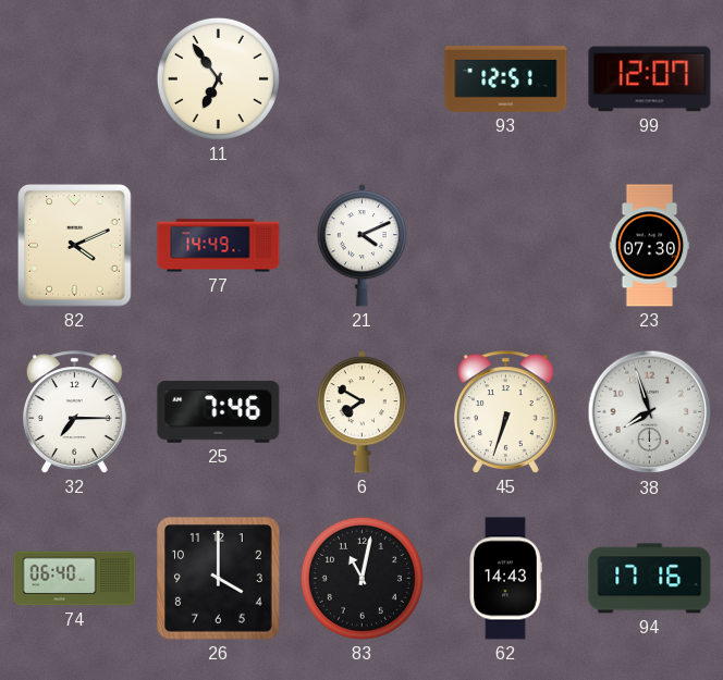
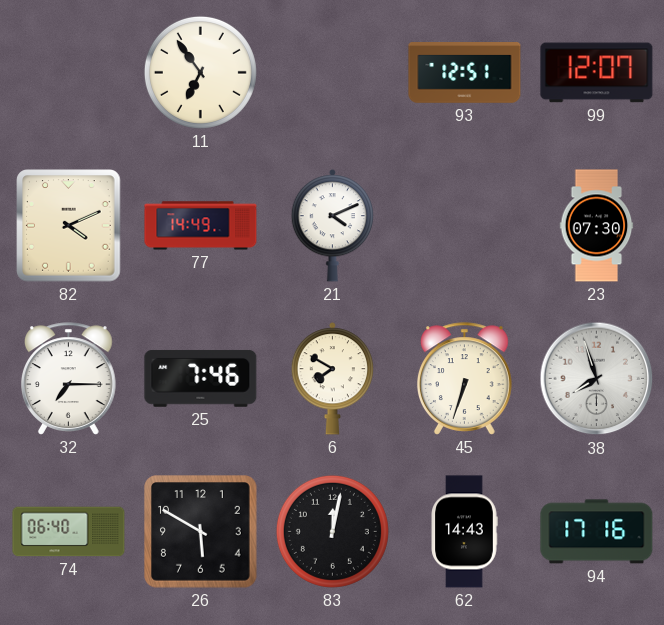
26: 4:00 -> 5:50
83: 11:02 -> 12:02
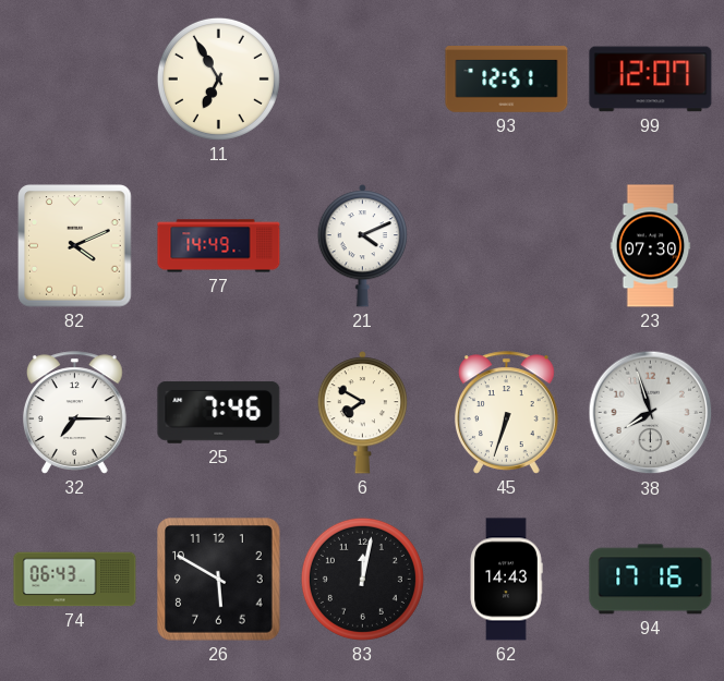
11: 6:54 -> 6:55
74: 06:40 -> 06:43
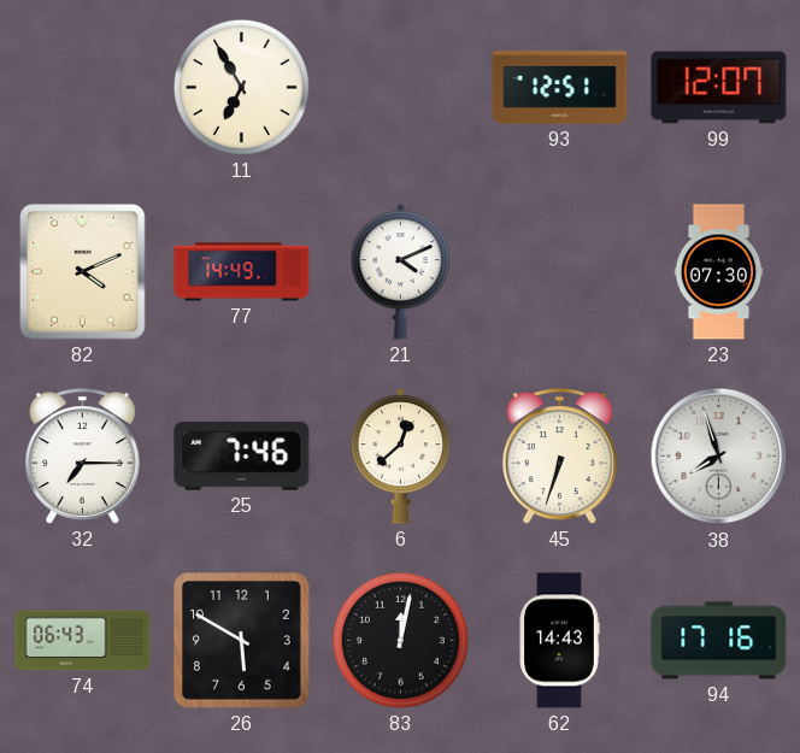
6: 7:50 -> 12:38
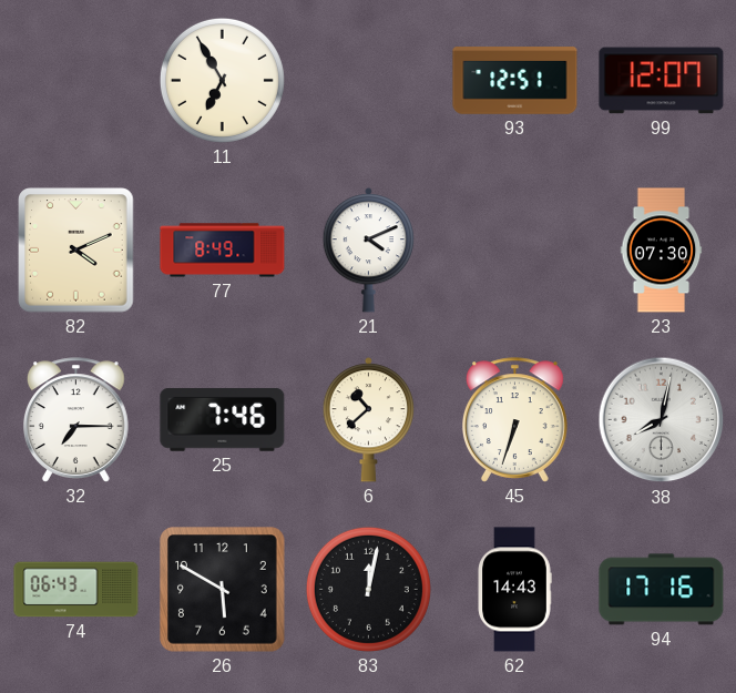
77: 14:49 -> 8:49
6: 12:38 -> 10:38
38: 7:57 -> 8:02
